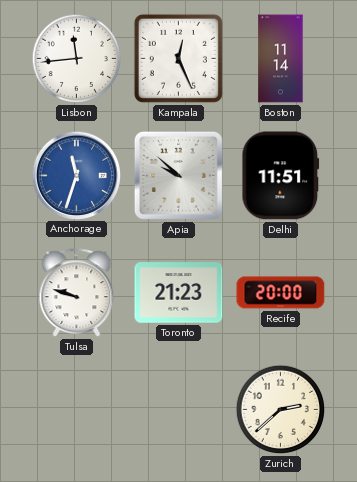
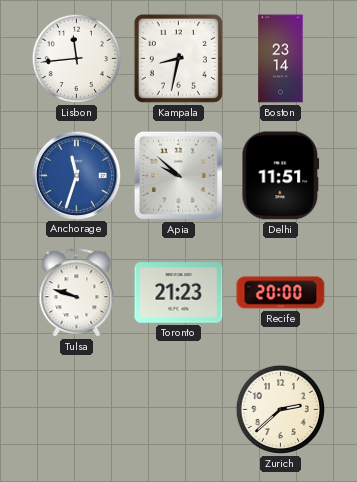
Kampala: 12:26 -> 8:32
Boston: 11:14 -> 23:14
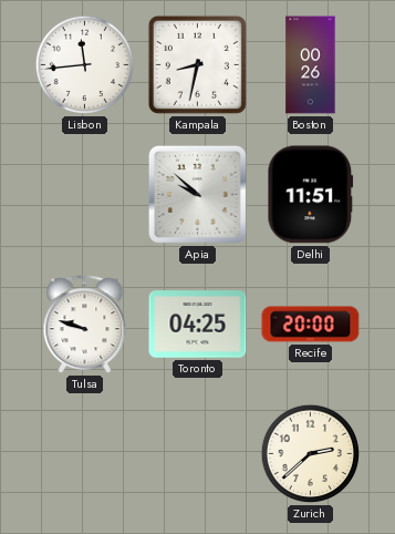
Boston: 23:14 -> 00:26
Anchorage: 11:33 -> none
Toronto: 21:23 -> 04:25
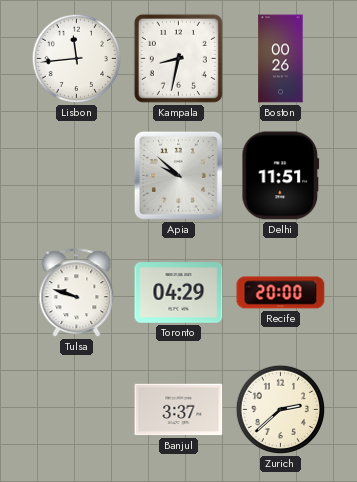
Toronto: 04:25 -> 04:29
Banjul: none -> 3:37
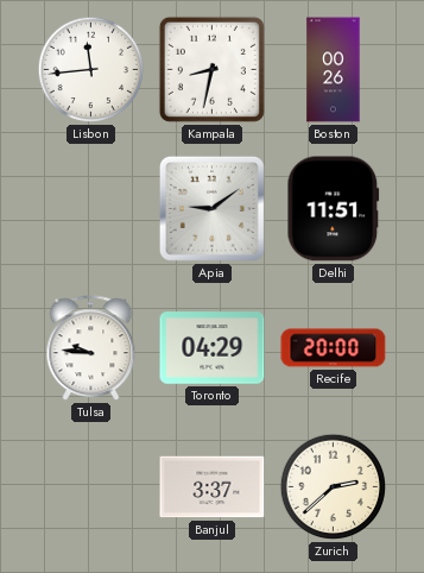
Apia: 9:52 -> 9:09
Tulsa: 9:48 -> 9:46
